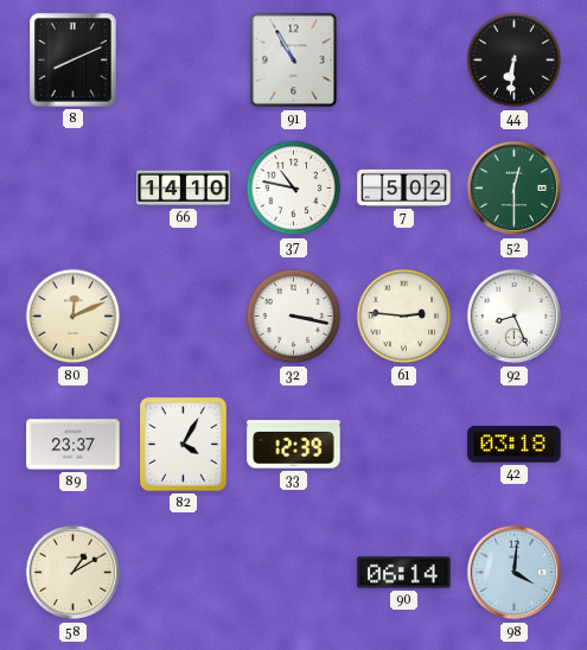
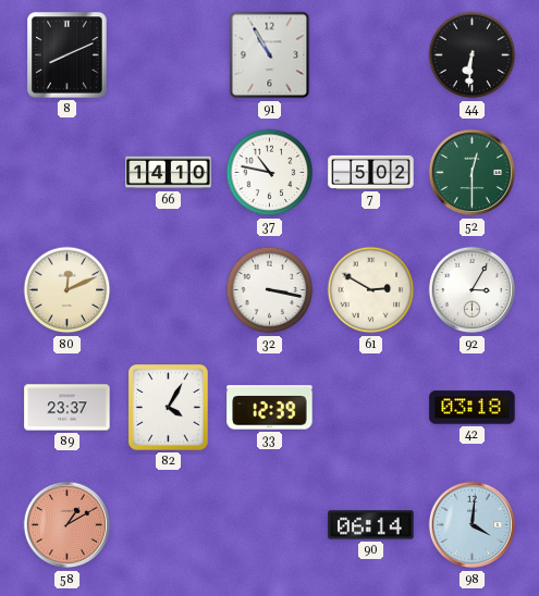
61: 2:46 -> 2:50
92: 8:26 -> 3:05
58 dial: cream -> salmon
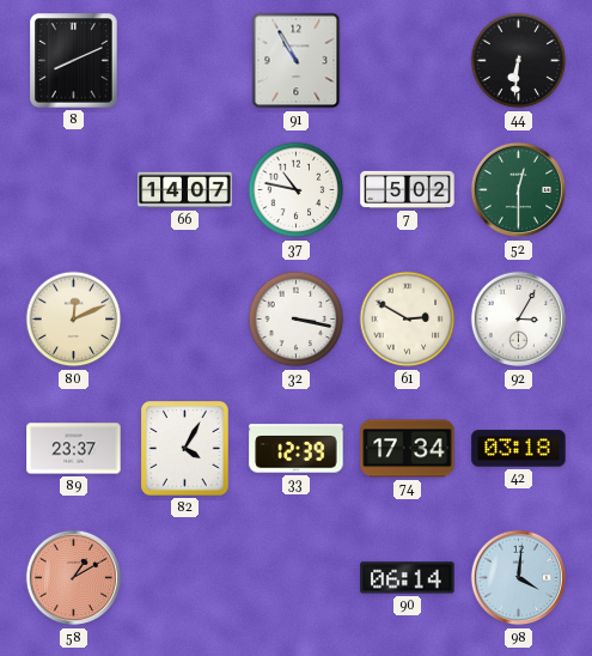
66: 14:10 -> 14:07
74: none -> 17:34
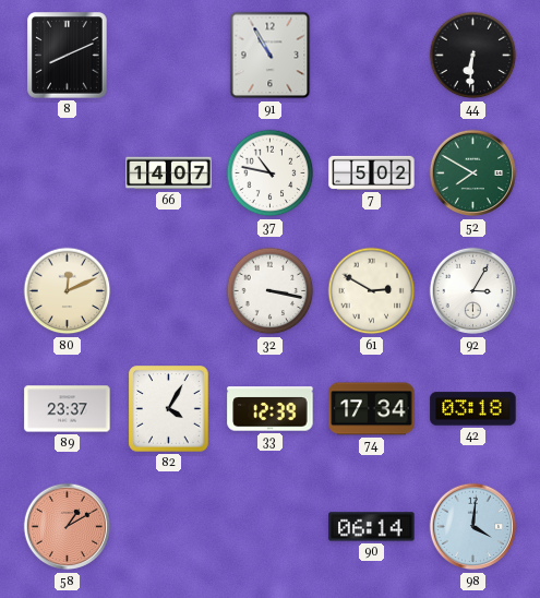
52: 12:30 -> 7:50
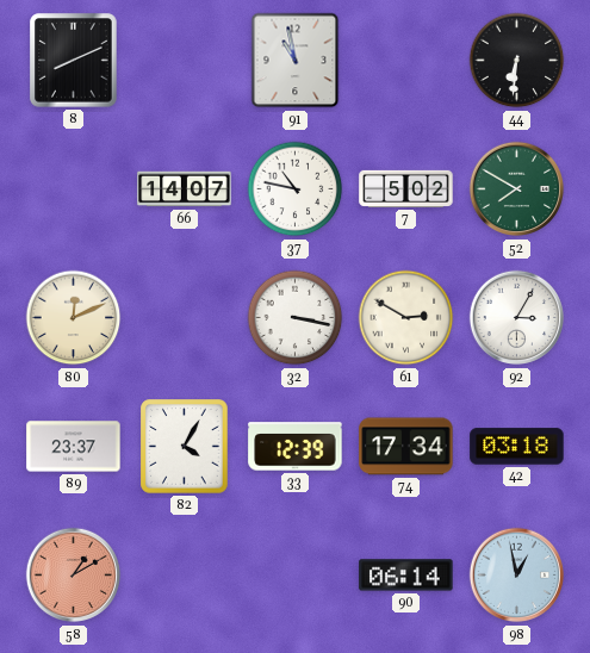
91: 10:55 -> 10:58
98: 4:01 -> 12:58
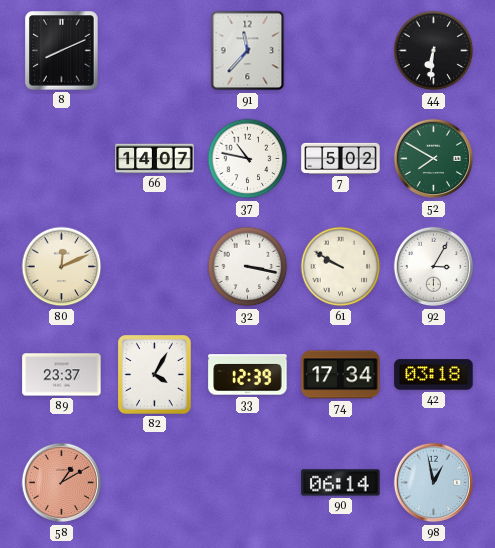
91: 10:58 -> 11:37
61: 2:50 -> 9:50
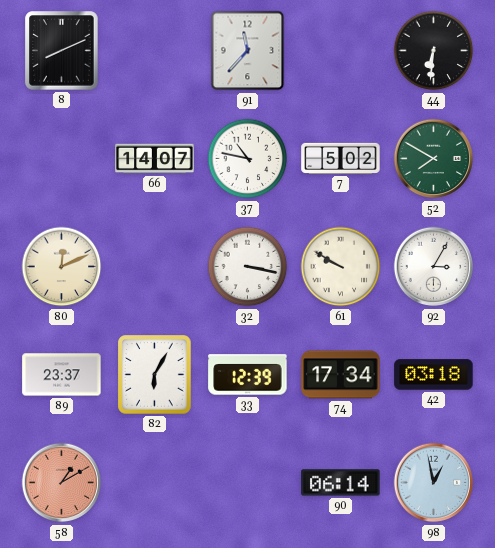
82: 4:05 -> 6:05
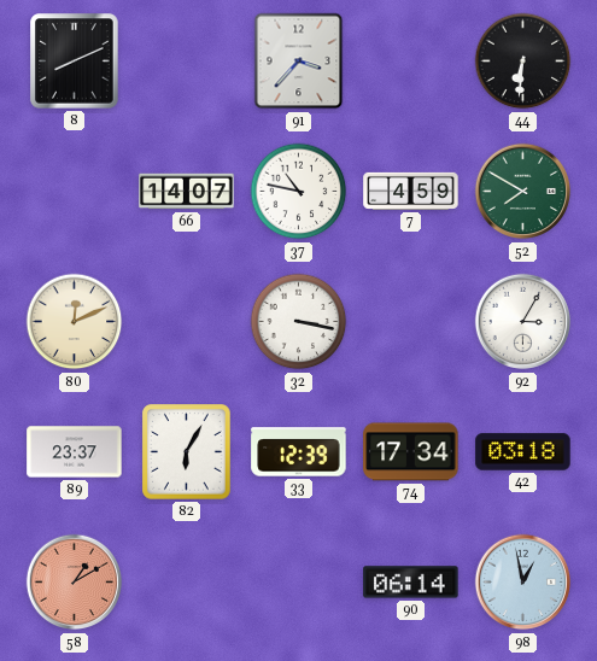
91: 11:37 -> 3:37
7: 5:02 -> 4:59
61: 9:50 -> none
